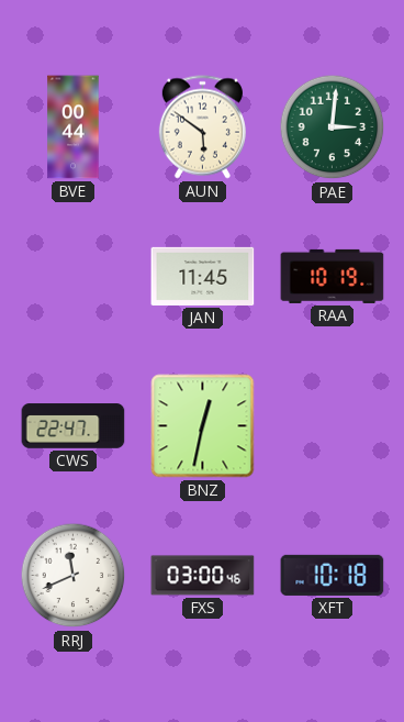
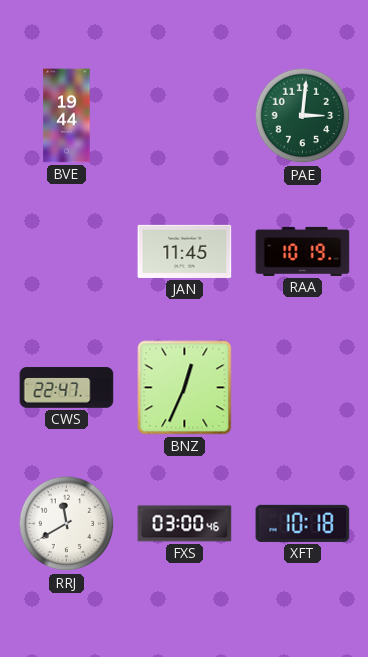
BVE: 00:44 -> 19:44
AUN: 5:51 -> none
BNZ: 12:32 -> 12:34
RRJ: 11:41 -> 11:40
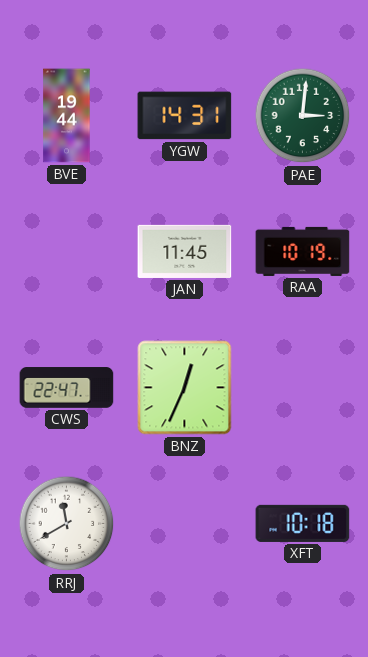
YGW: none -> 14:31
FXS: 03:00 -> none
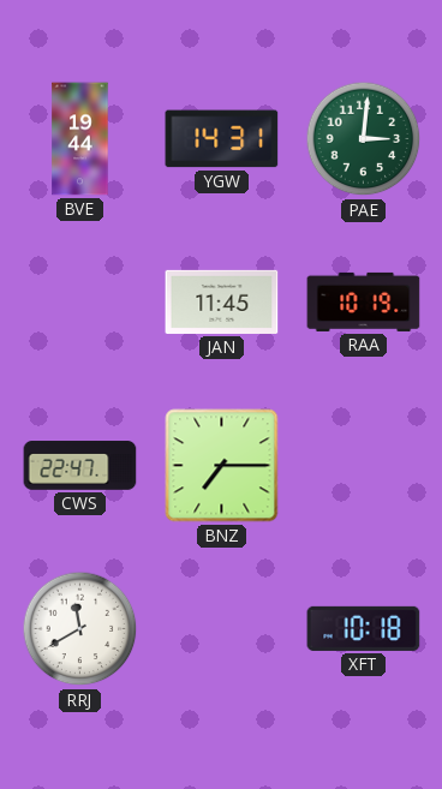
BNZ: 12:34 -> 7:15
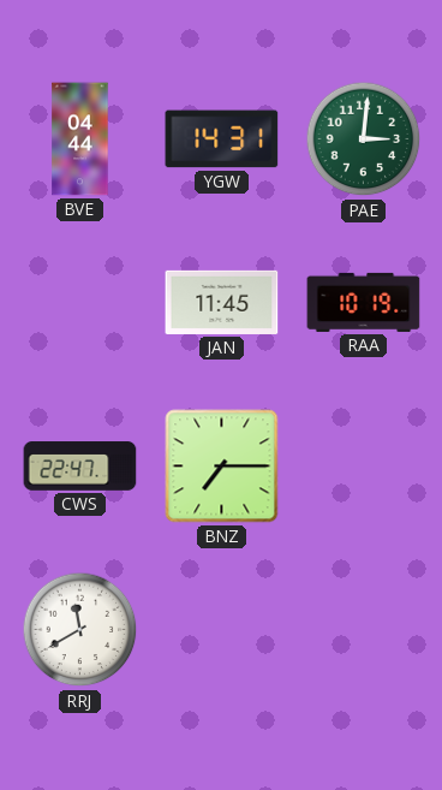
BVE: 19:44 -> 04:44
XFT: 10:18 -> none
